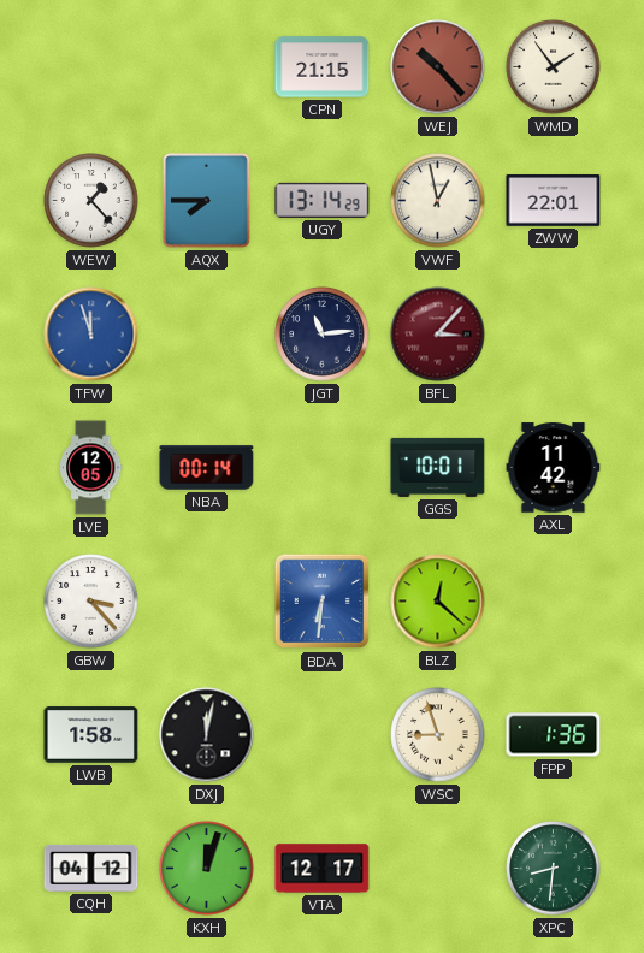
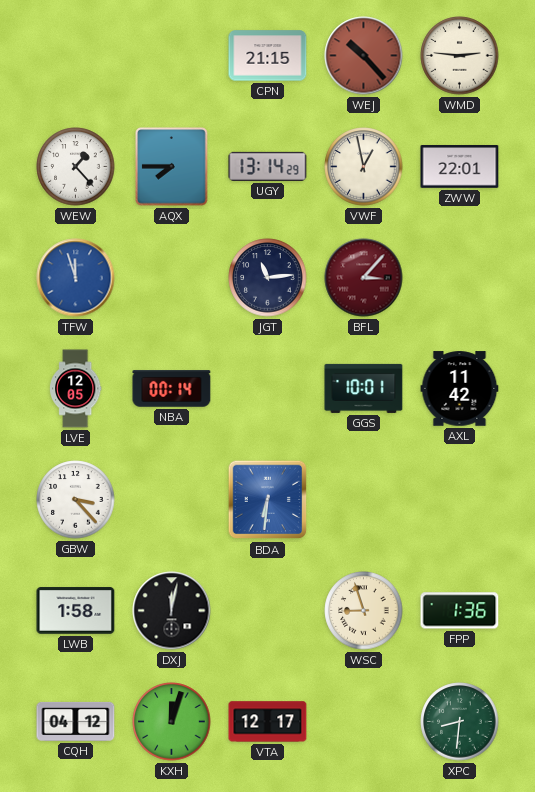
WMD: 1:54 -> 2:46
BLZ: 12:22 -> none
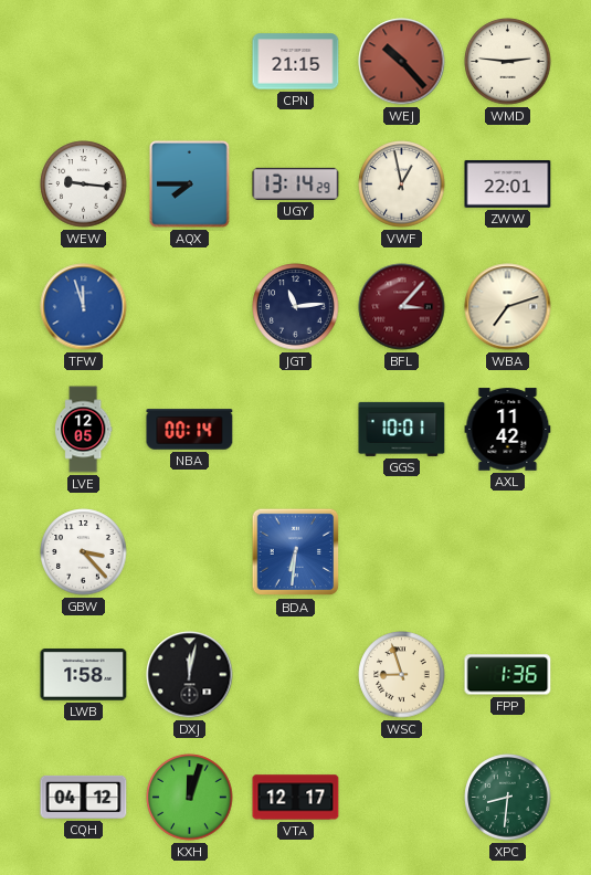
WEW: 1:23 -> 9:16
WBA: none -> 7:12
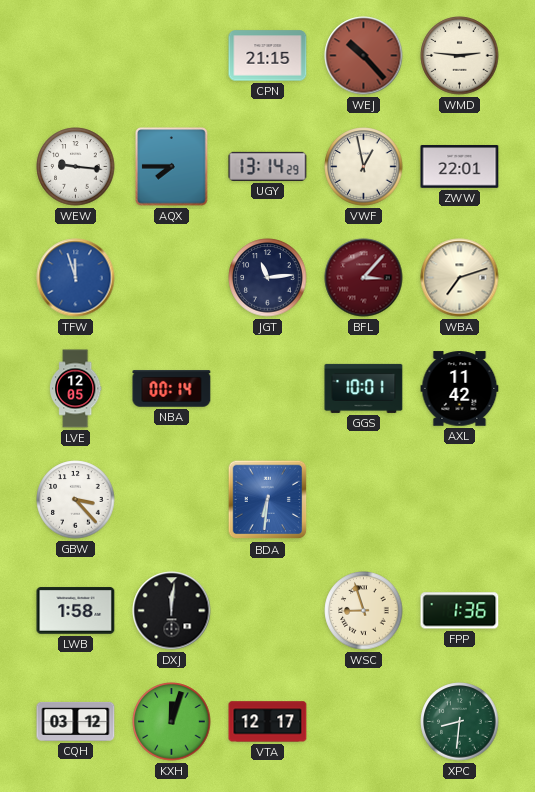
DXJ: 12:02 -> 12:01
CQH: 04:12 -> 03:12
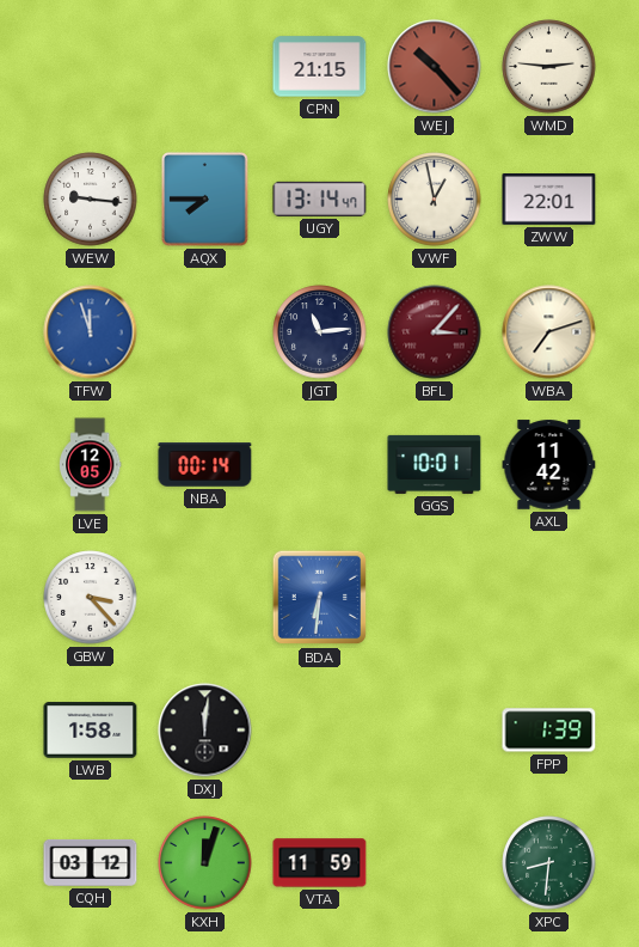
UGY: 13:14:29 -> 13:14:47
WSC: 8:57 -> none
FPP: 1:36 -> 1:39
VTA: 12:17 -> 11:59
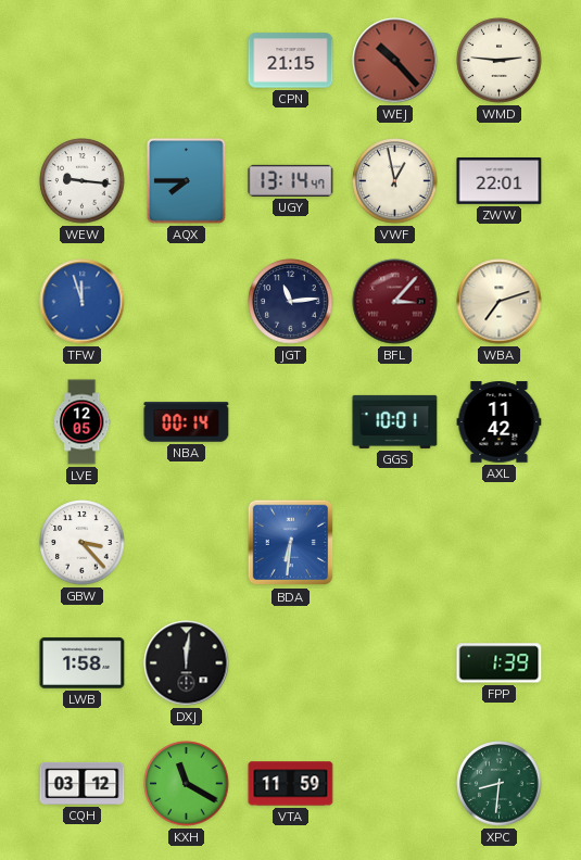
KXH: 12:03 -> 11:20
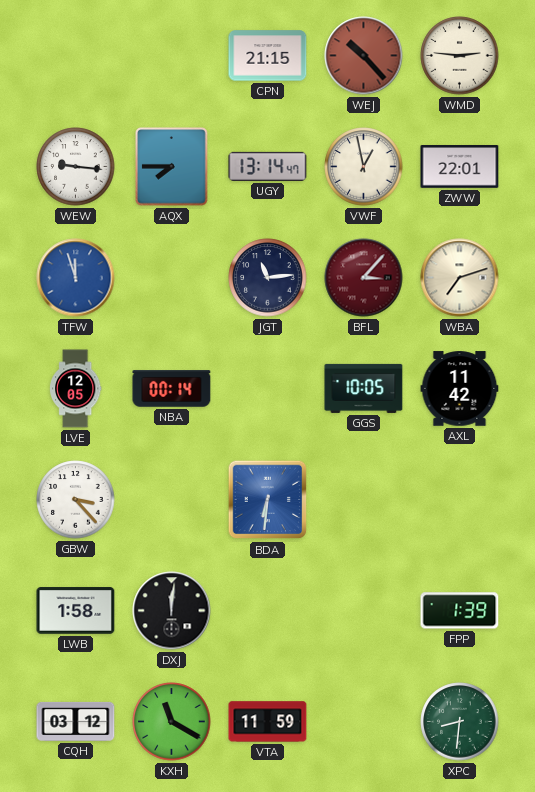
GGS: 10:01 -> 10:05
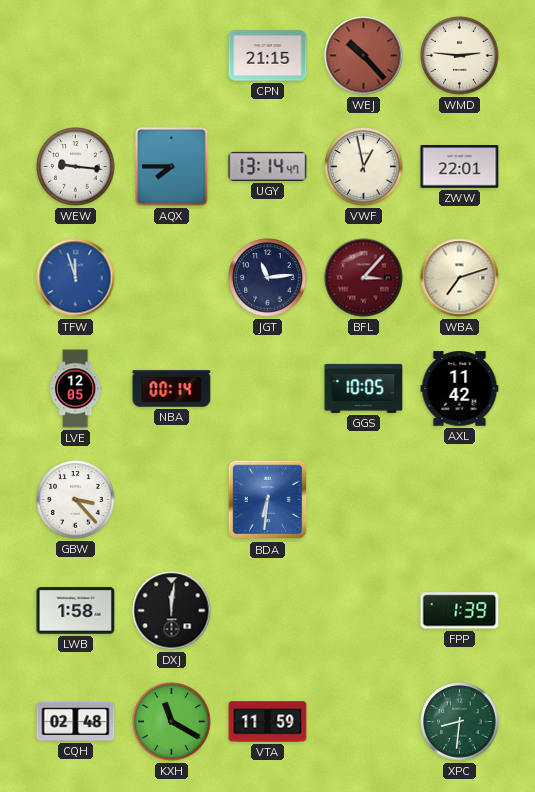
CQH: 03:12 -> 02:48
